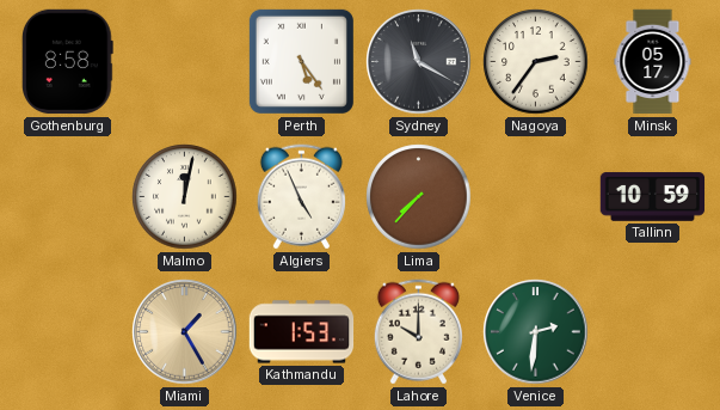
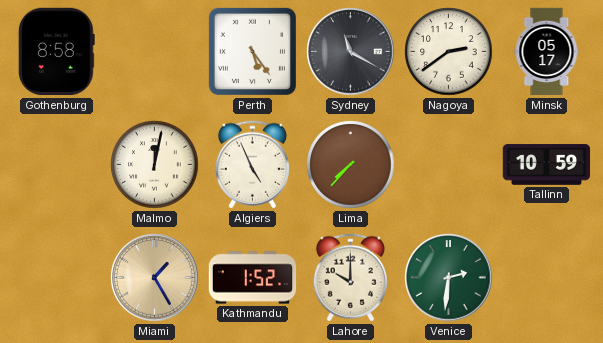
Nagoya: 2:36 -> 2:39
Kathmandu: 1:53 -> 1:52
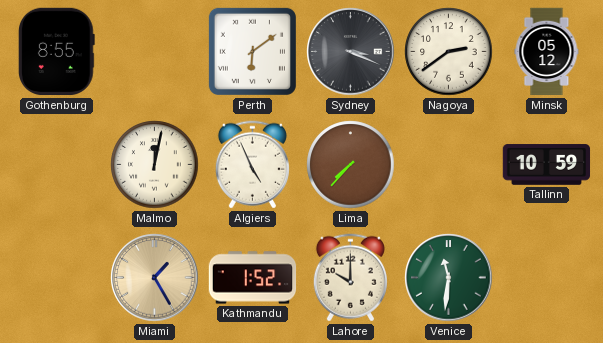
Gothenburg: 8:58 -> 8:55
Perth: 5:24 -> 6:09
Sydney: 11:20 -> 3:19
Minsk: 05:17 -> 05:12
Venice: 2:31 -> 11:31
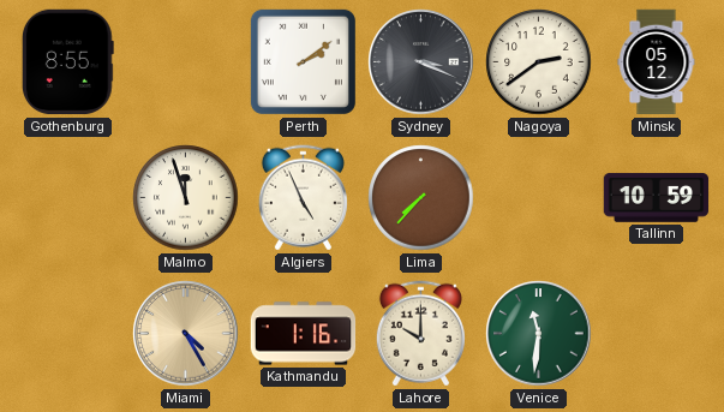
Perth: 6:09 -> 2:09
Malmo: 12:02 -> 11:57
Miami: 1:25 -> 4:25
Kathmandu: 1:52 -> 1:16
